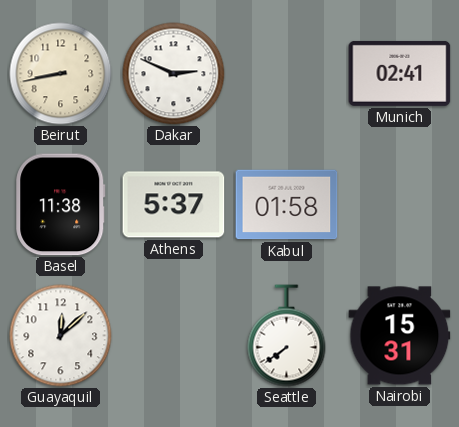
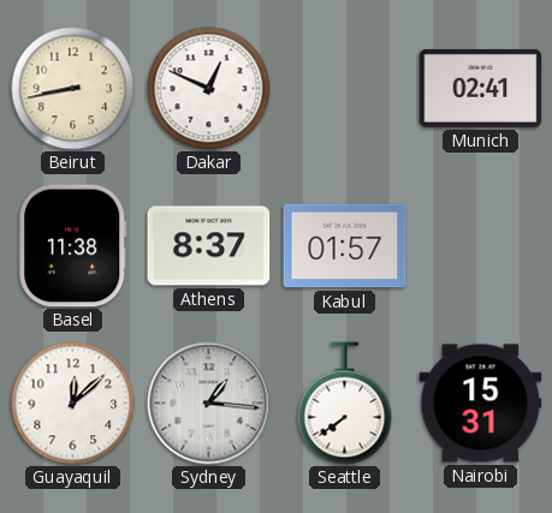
Dakar: 2:49 -> 12:49
Athens: 5:37 -> 8:37
Kabul: 01:58 -> 01:57
Sydney: none -> 1:16
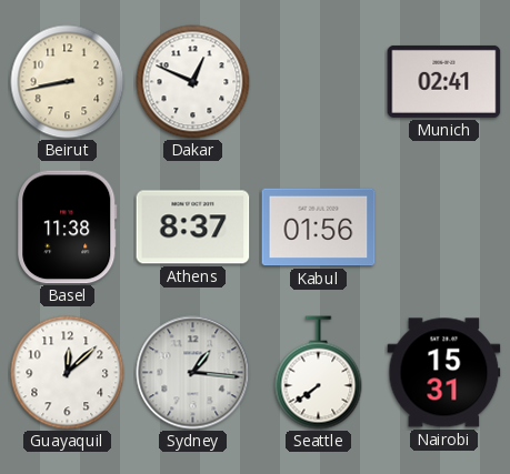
Kabul: 01:57 -> 01:56
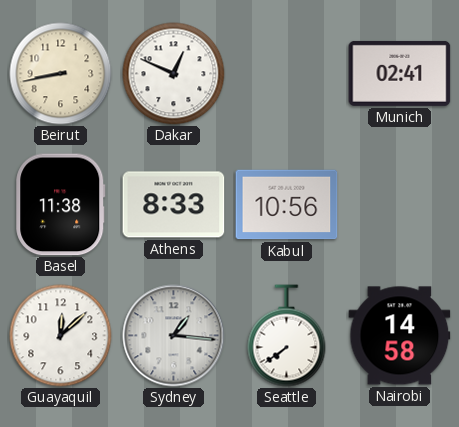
Athens: 8:37 -> 8:33
Kabul: 01:56 -> 10:56
Nairobi: 15:31 -> 14:58
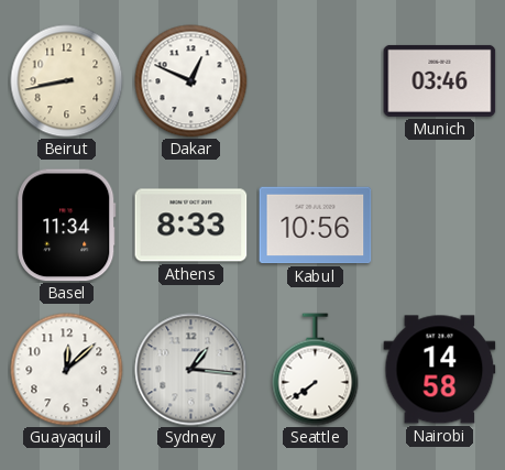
Munich: 02:41 -> 03:46
Basel: 11:38 -> 11:34
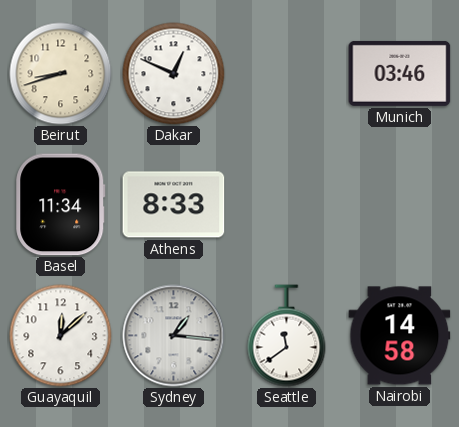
Beirut: 8:43 -> 8:42
Kabul: 10:56 -> none
Seattle: 7:39 -> 11:39
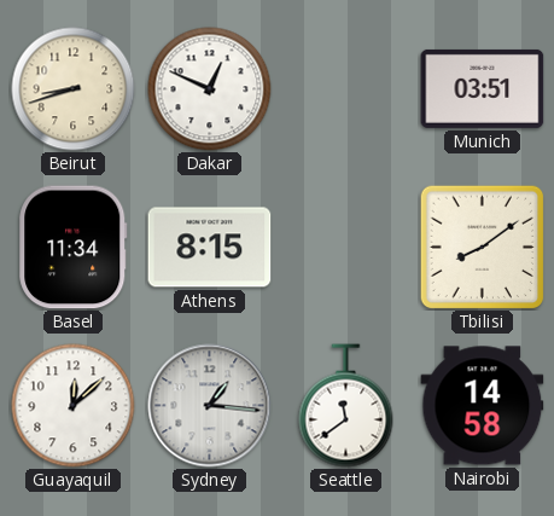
Munich: 03:46 -> 03:51
Athens: 8:33 -> 8:15
Tbilisi: none -> 8:09
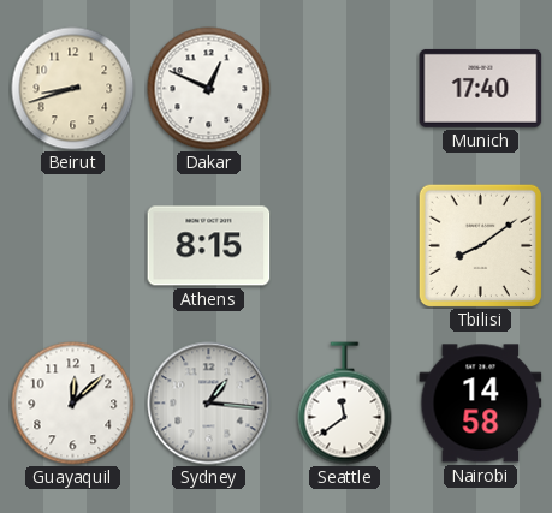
Munich: 03:51 -> 17:40
Basel: 11:34 -> none
